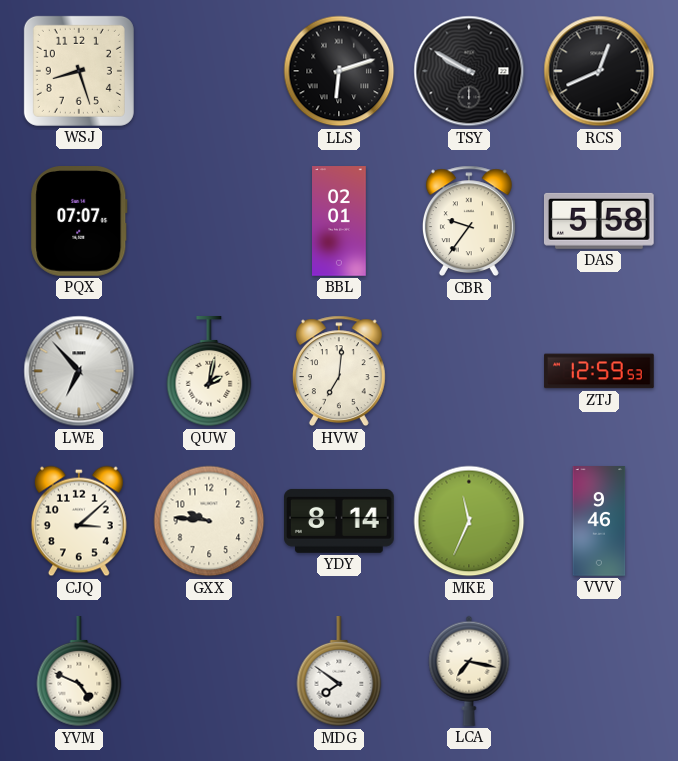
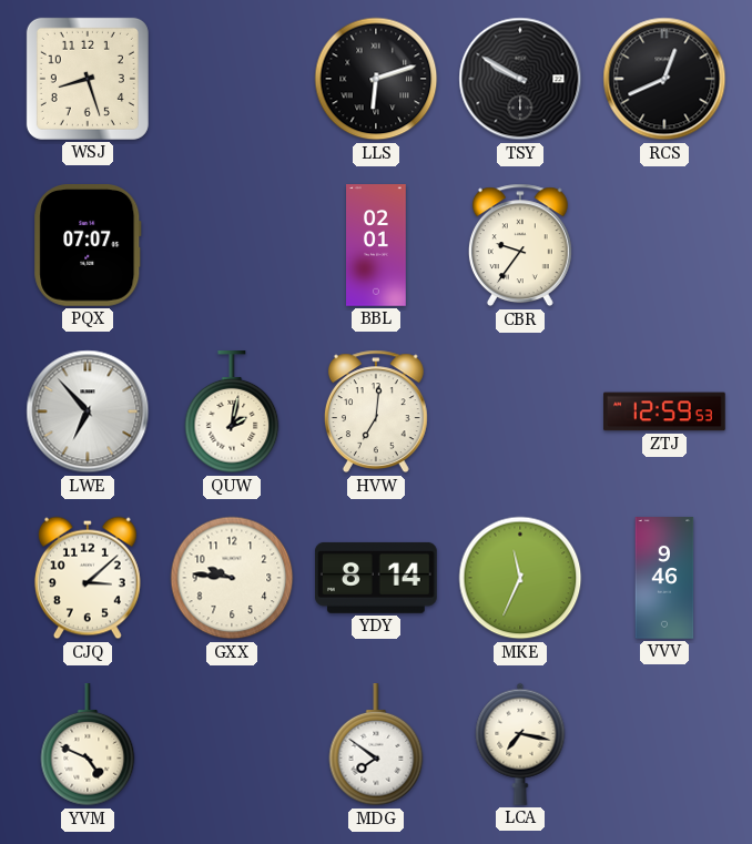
DAS: 5:58 -> none
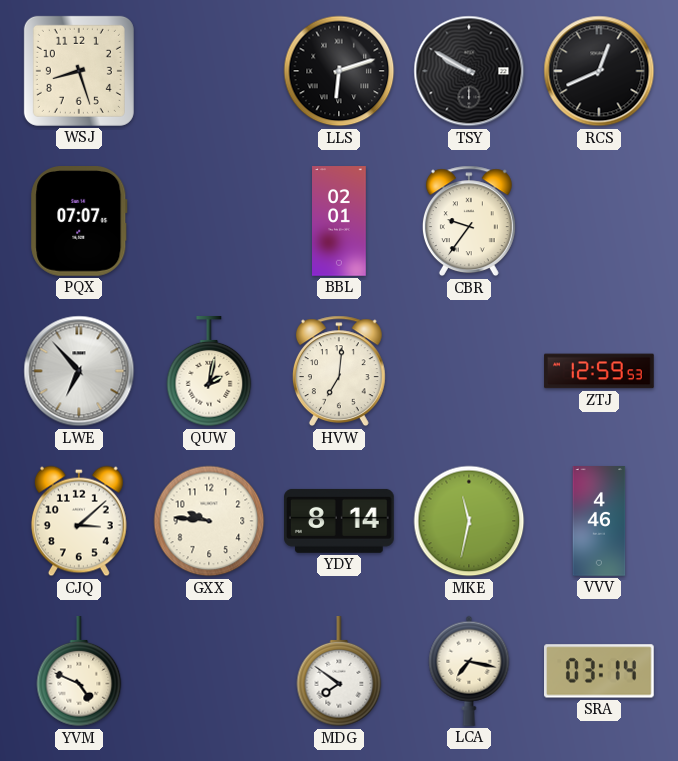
MKE: 11:34 -> 11:32
VVV: 9:46 -> 4:46
SRA: none -> 03:14
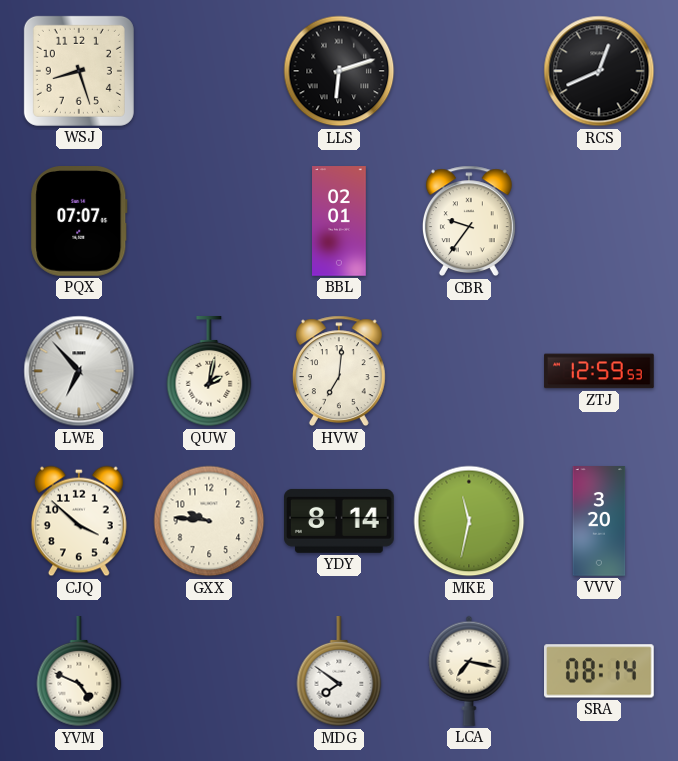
TSY: 9:50 -> none
CJQ: 3:08 -> 3:52
VVV: 4:46 -> 3:20
SRA: 03:14 -> 08:14
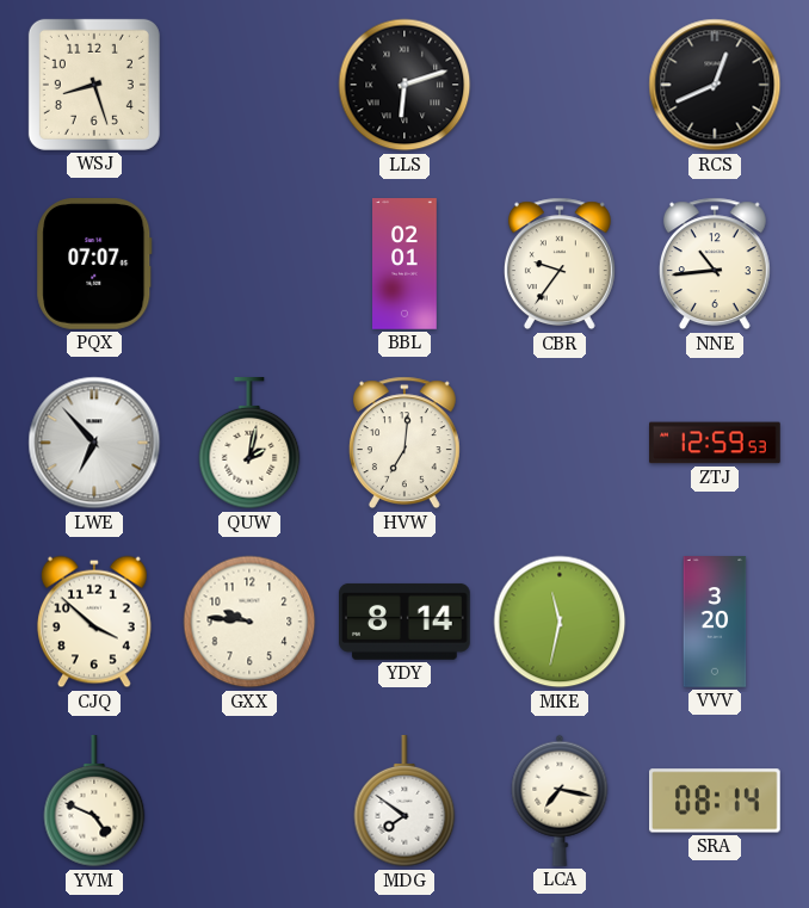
NNE: none -> 10:44
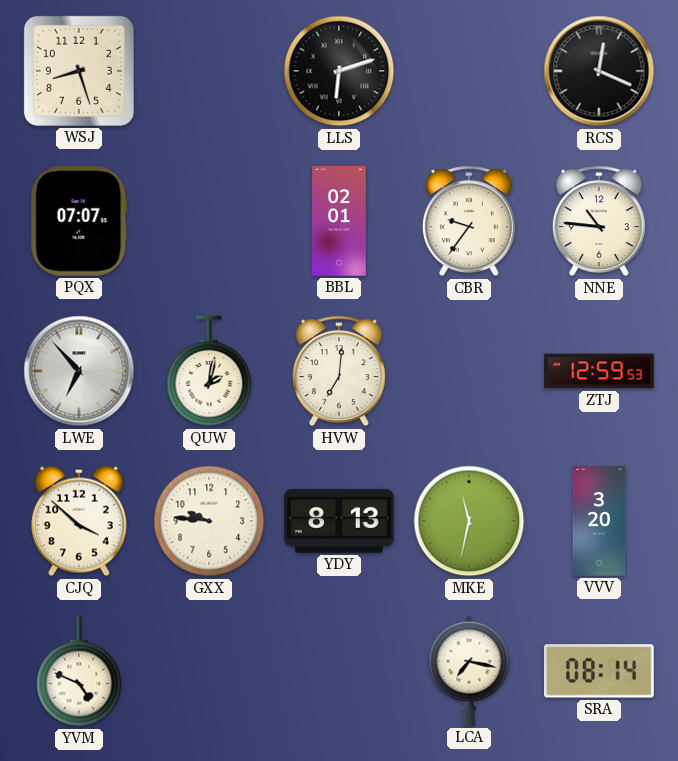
RCS: 12:41 -> 12:19
NNE: 10:44 -> 10:46
YDY: 8:14 -> 8:13
MDG: 7:51 -> none
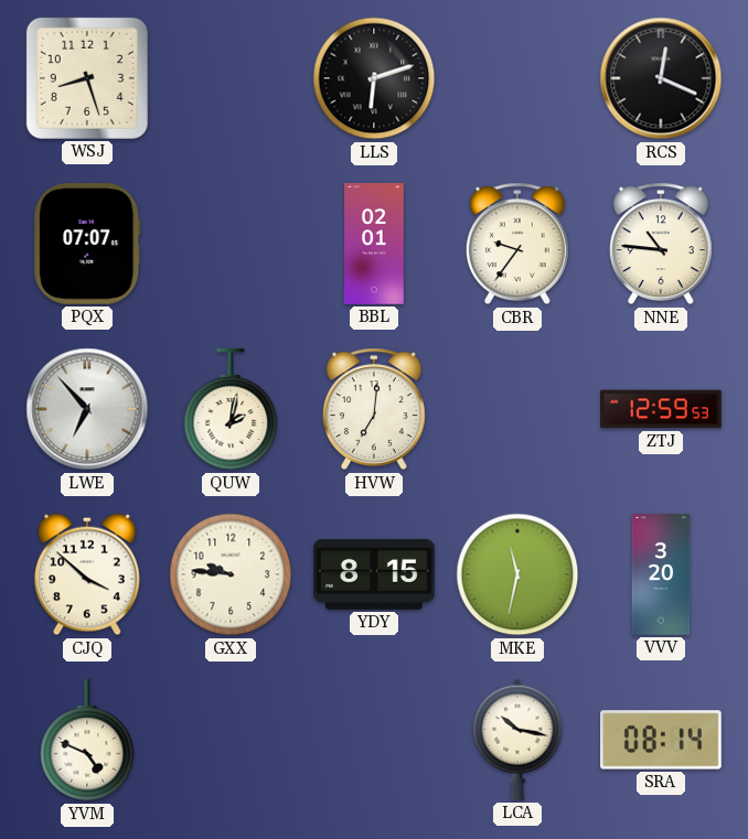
YDY: 8:13 -> 8:15
LCA: 7:17 -> 10:17
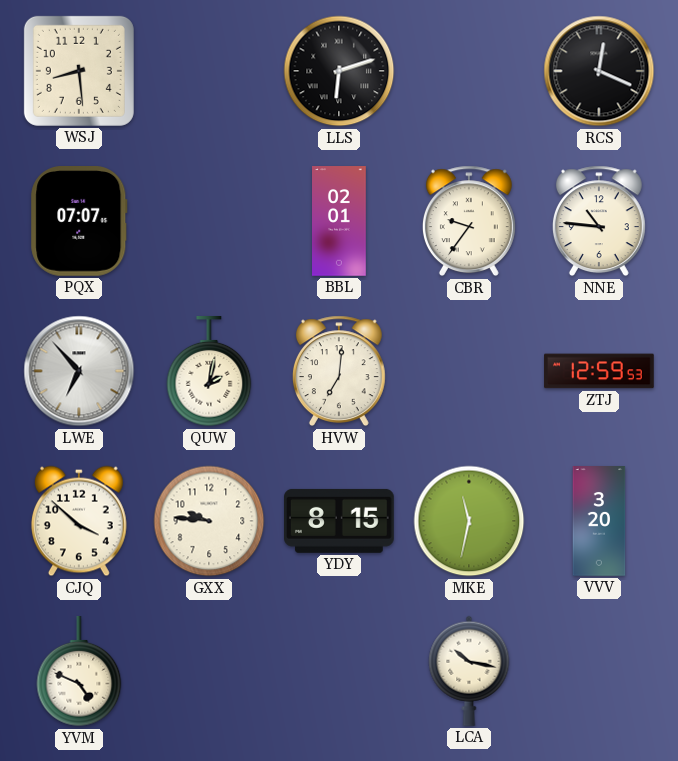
WSJ: 8:27 -> 8:29
SRA: 08:14 -> none
